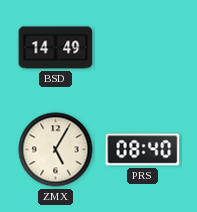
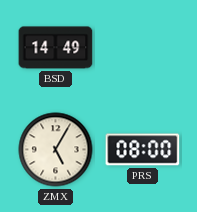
PRS: 08:40 -> 08:00
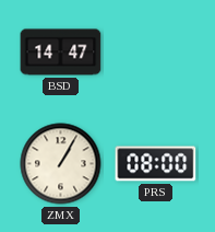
BSD: 14:49 -> 14:47
ZMX: 5:05 -> 1:05
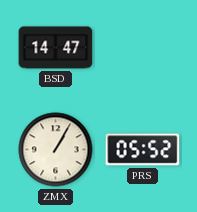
PRS: 08:00 -> 05:52
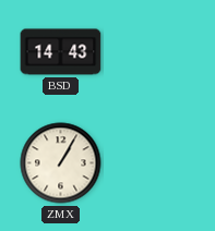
BSD: 14:47 -> 14:43
PRS: 05:52 -> none
